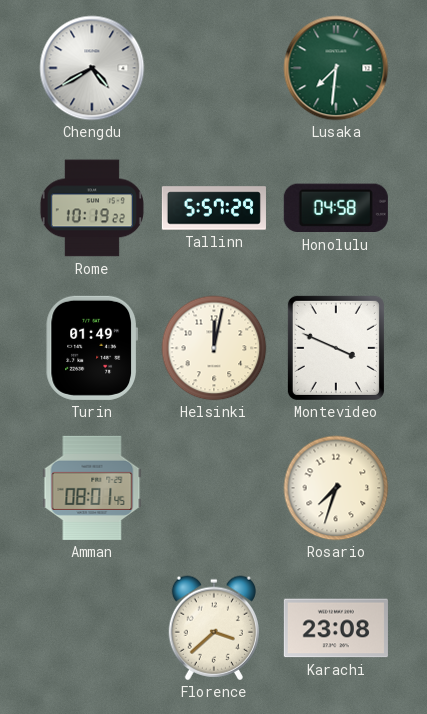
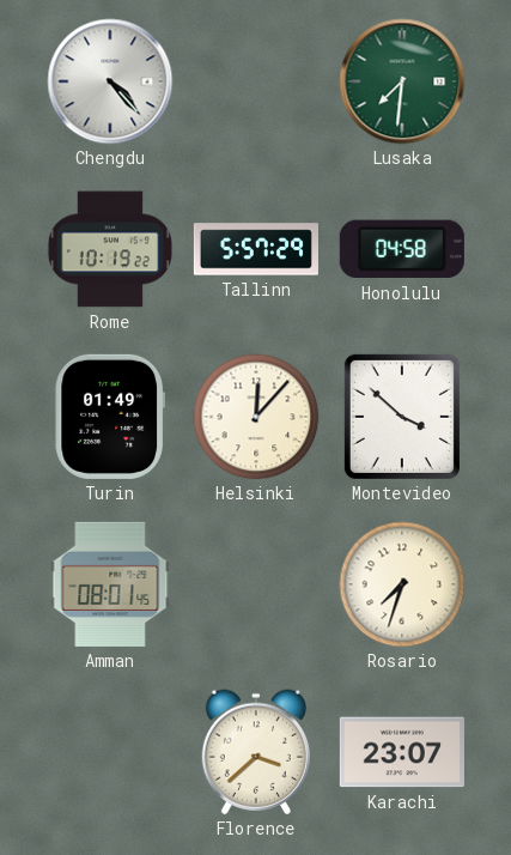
Chengdu: 4:40 -> 4:23
Helsinki: 12:02 -> 12:07
Montevideo: 3:49 -> 3:52
Karachi: 23:08 -> 23:07
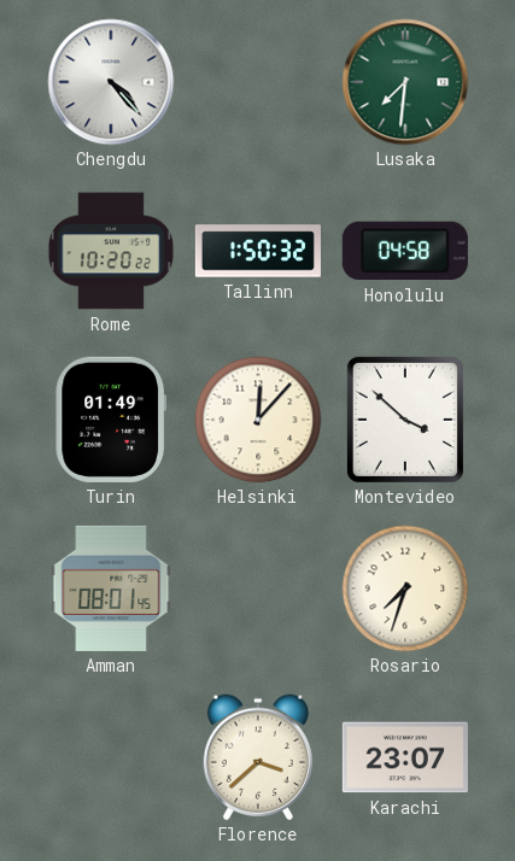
Rome: 10:19 -> 10:20
Tallinn: 5:57 -> 1:50
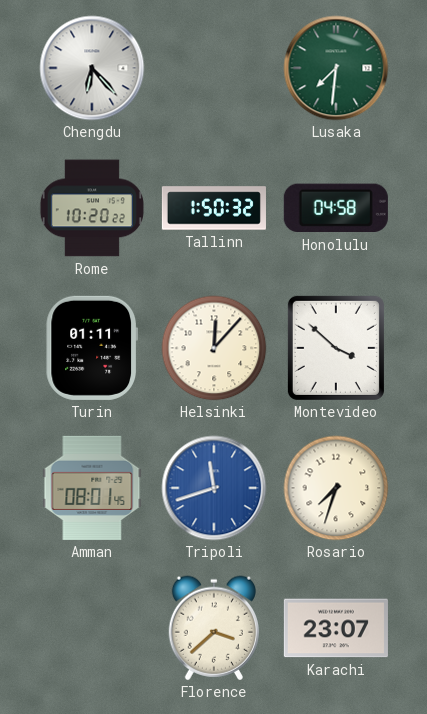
Chengdu: 4:23 -> 6:23
Turin: 01:49 -> 01:11
Tripoli: none -> 11:42
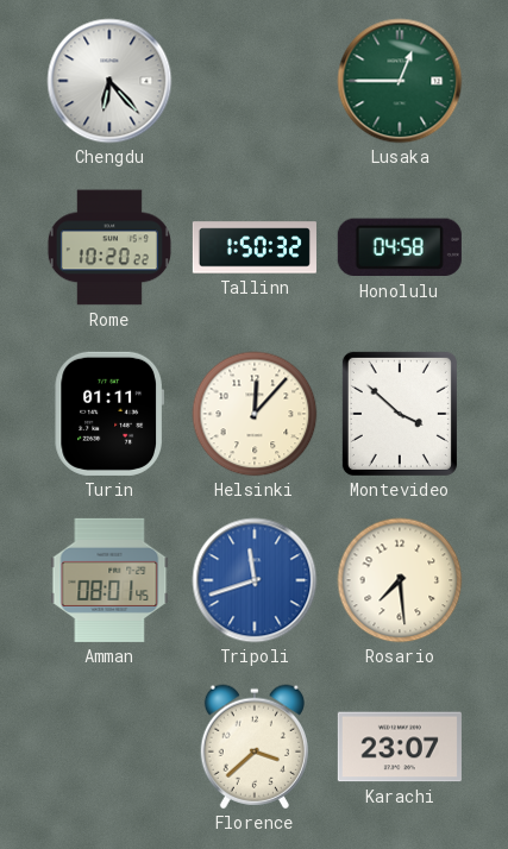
Lusaka: 7:31 -> 12:45
Rosario: 7:33 -> 7:29
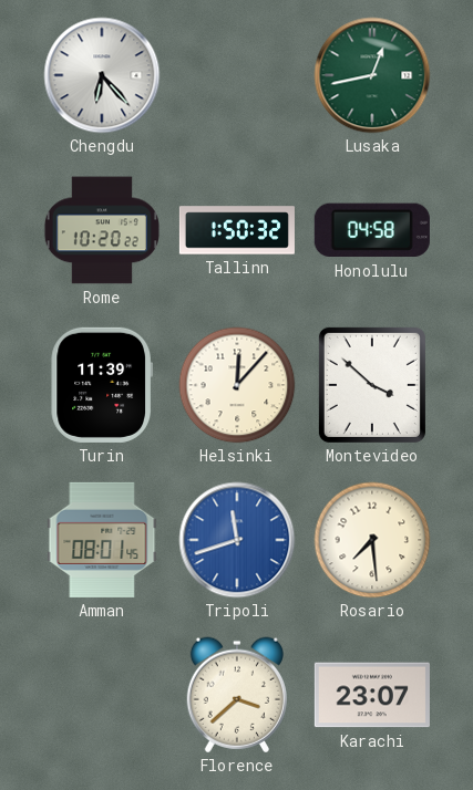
Lusaka: 12:45 -> 12:43
Turin: 01:11 -> 11:39
